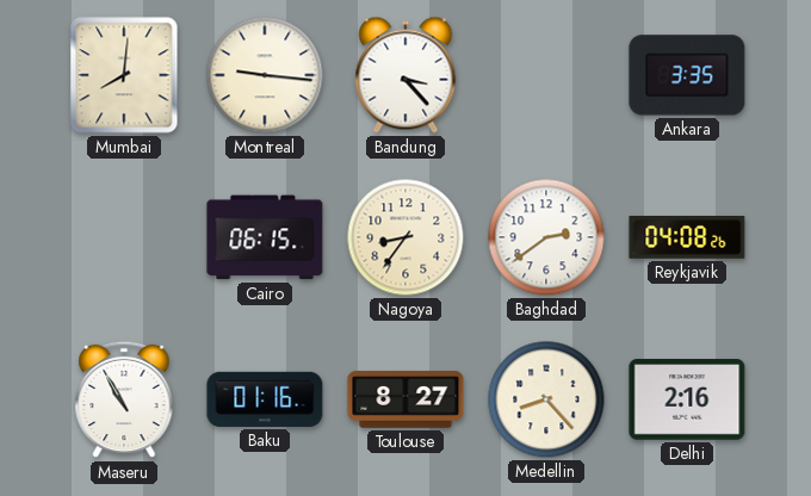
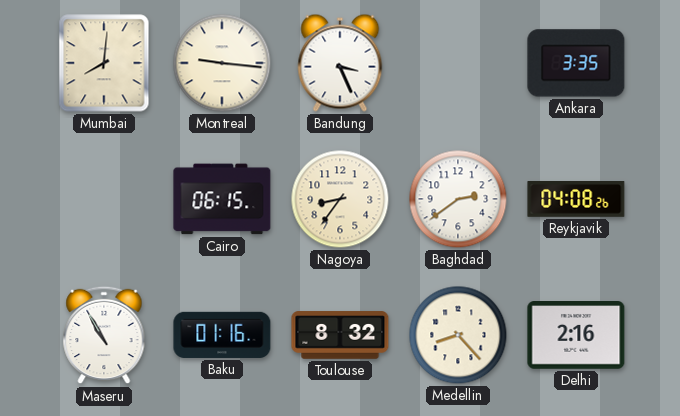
Bandung: 3:23 -> 3:26
Toulouse: 8:27 -> 8:32
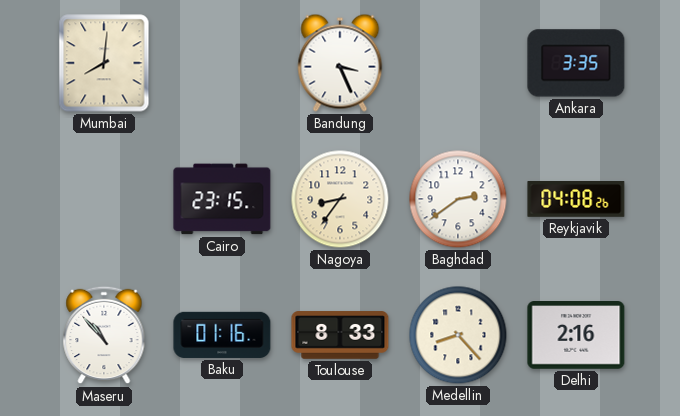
Montreal: 9:16 -> none
Cairo: 06:15 -> 23:15
Maseru: 10:55 -> 10:53
Toulouse: 8:32 -> 8:33
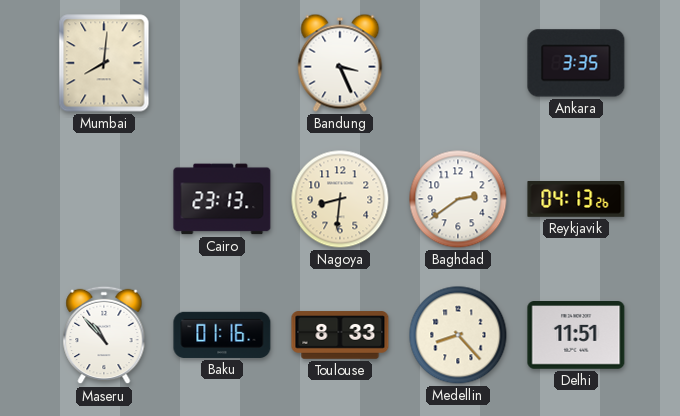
Cairo: 23:15 -> 23:13
Nagoya: 8:36 -> 8:31
Reykjavik: 04:08 -> 04:13
Delhi: 2:16 -> 11:51
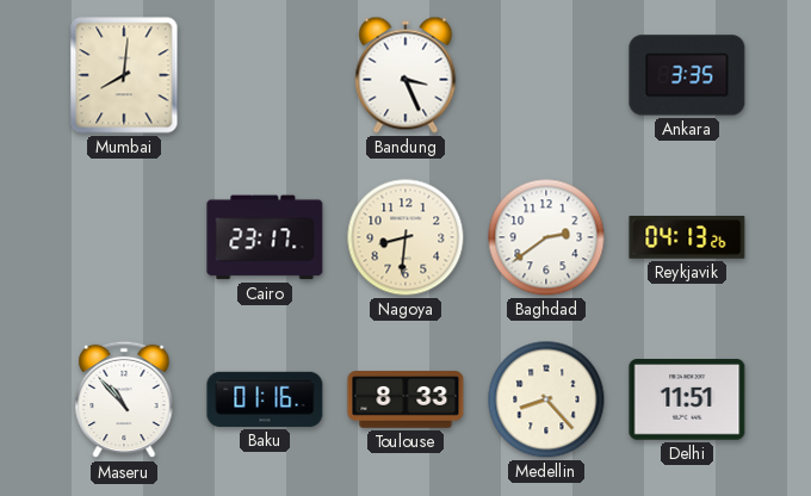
Cairo: 23:13 -> 23:17
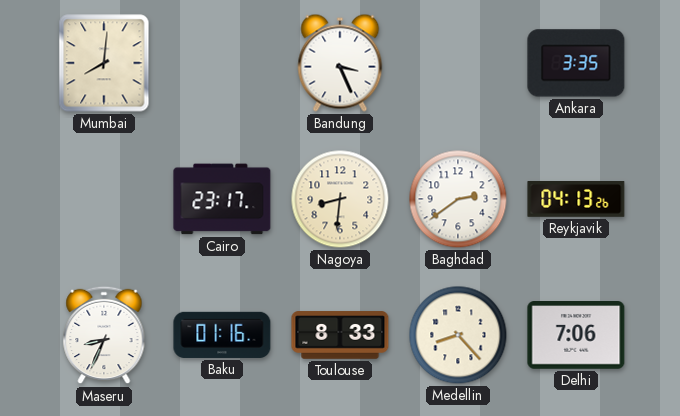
Maseru: 10:53 -> 8:34
Delhi: 11:51 -> 7:06
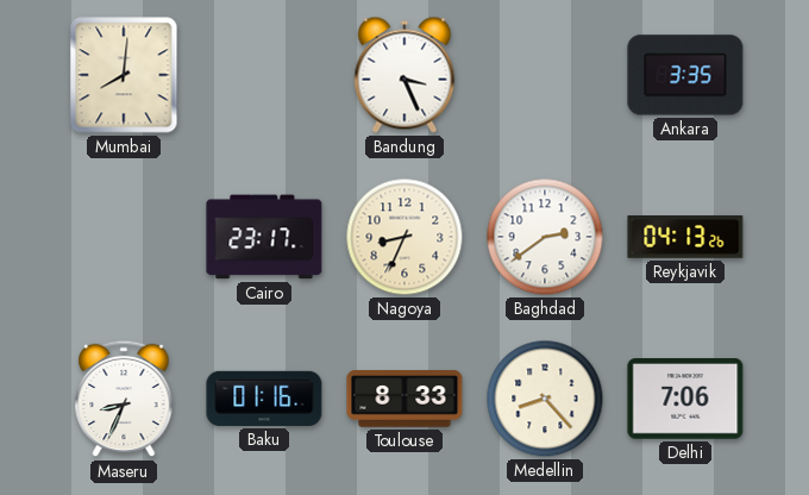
Nagoya: 8:31 -> 8:34
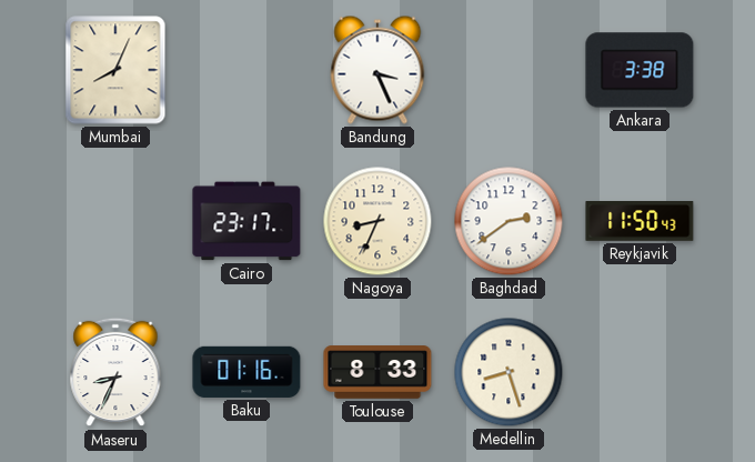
Mumbai: 8:01 -> 8:04
Ankara: 3:35 -> 3:38
Reykjavik: 04:13 -> 11:50
Medellin: 8:23 -> 8:27
Delhi: 7:06 -> none
